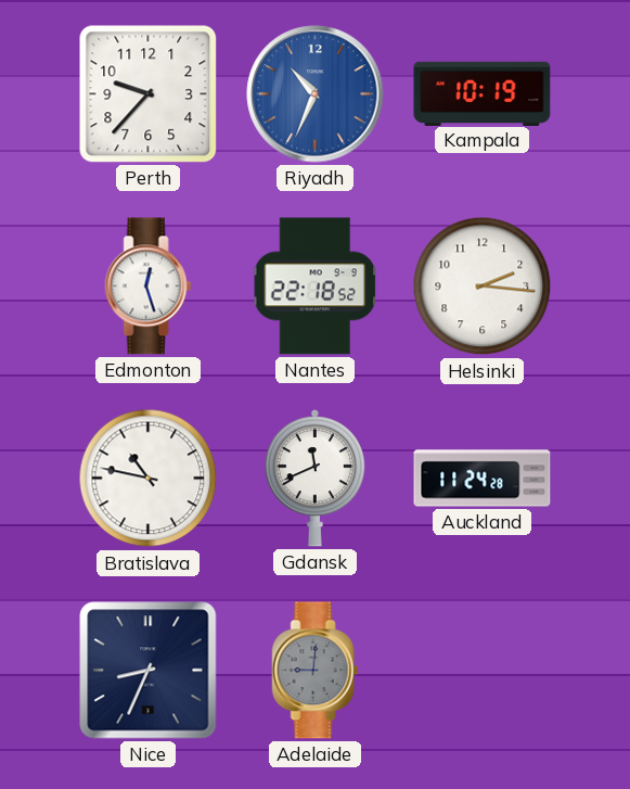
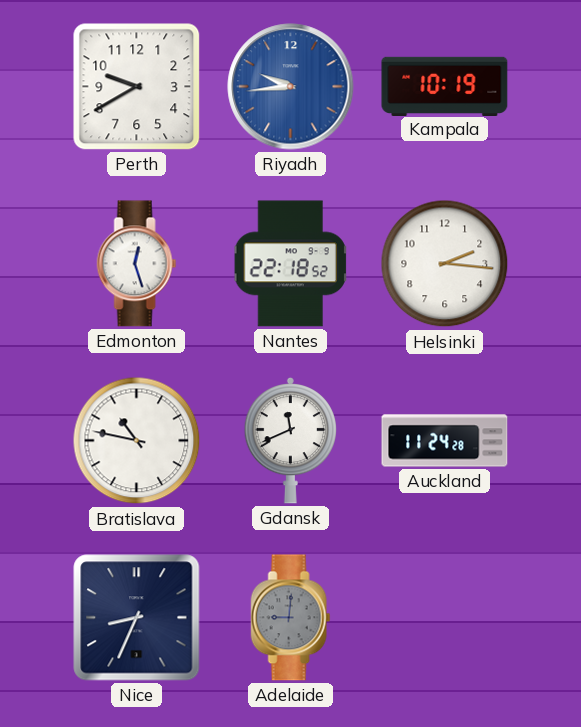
Perth: 9:37 -> 9:40
Riyadh: 10:34 -> 9:44
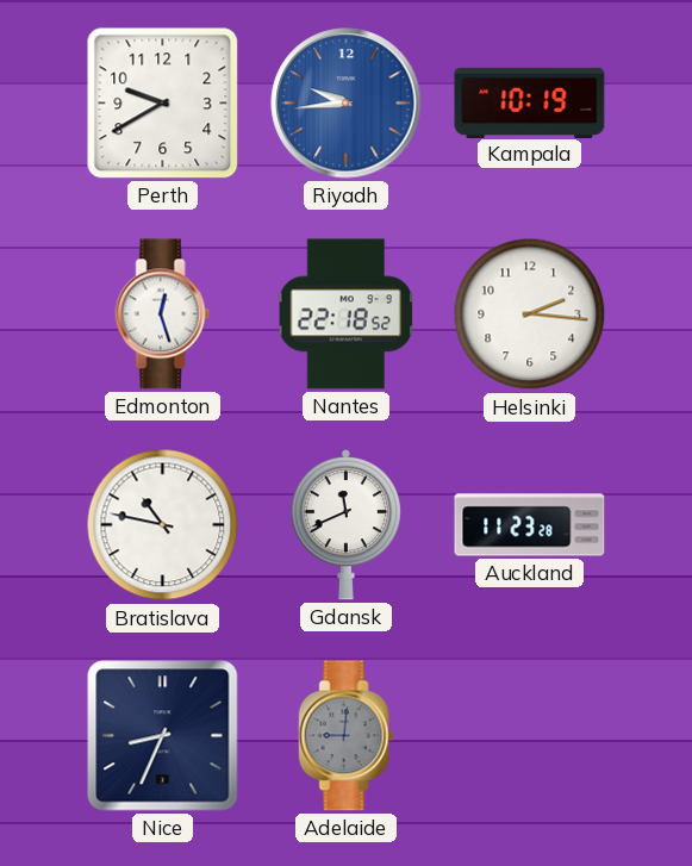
Auckland: 11:24 -> 11:23
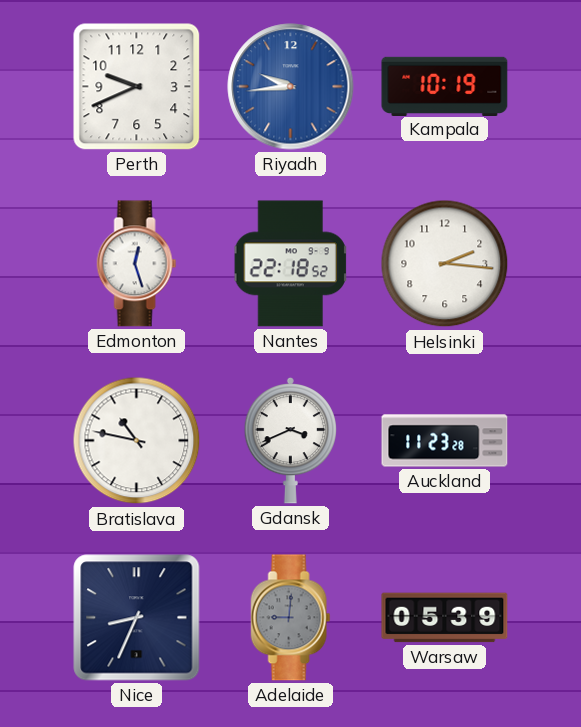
Perth: 9:40 -> 9:41
Gdansk: 11:41 -> 3:41
Warsaw: none -> 05:39
